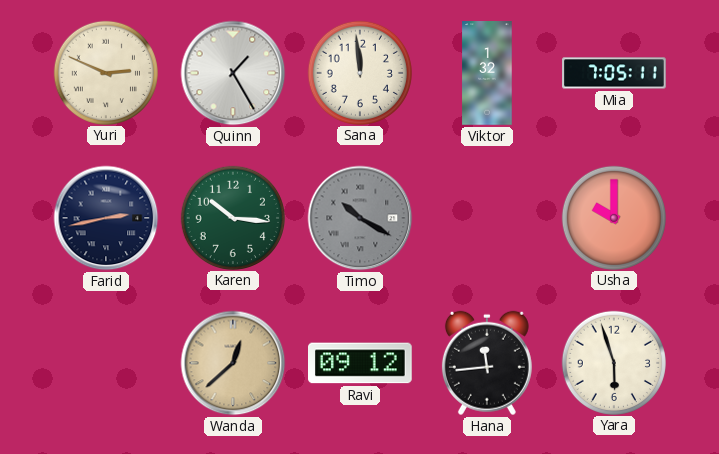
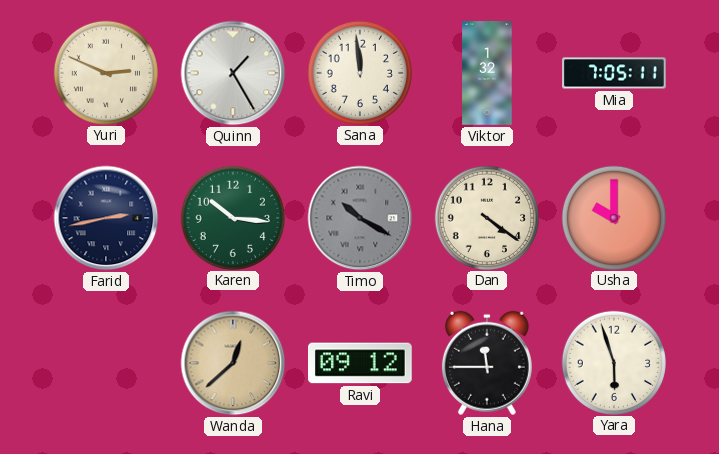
Dan: none -> 4:21
Hana: 11:44 -> 11:45
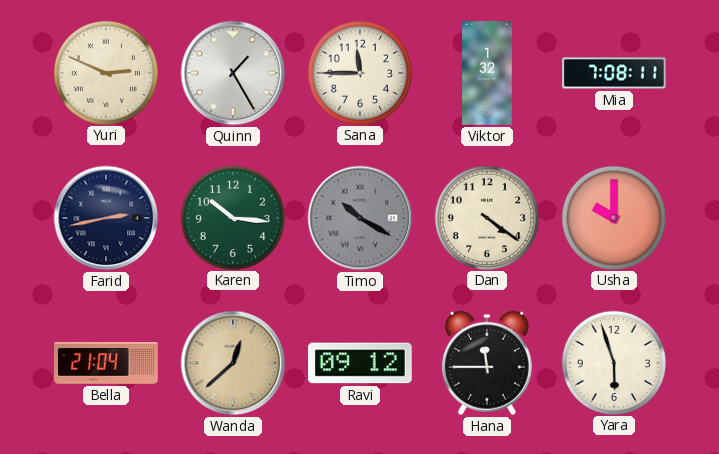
Sana: 11:59 -> 11:45
Mia: 7:05 -> 7:08
Bella: none -> 21:04
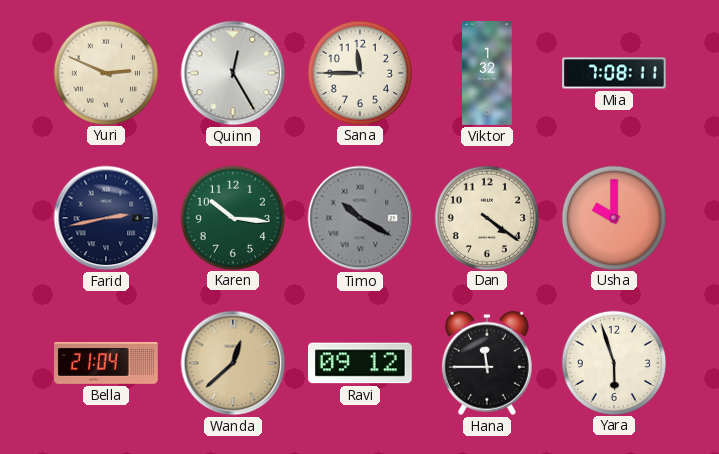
Quinn: 1:25 -> 12:25
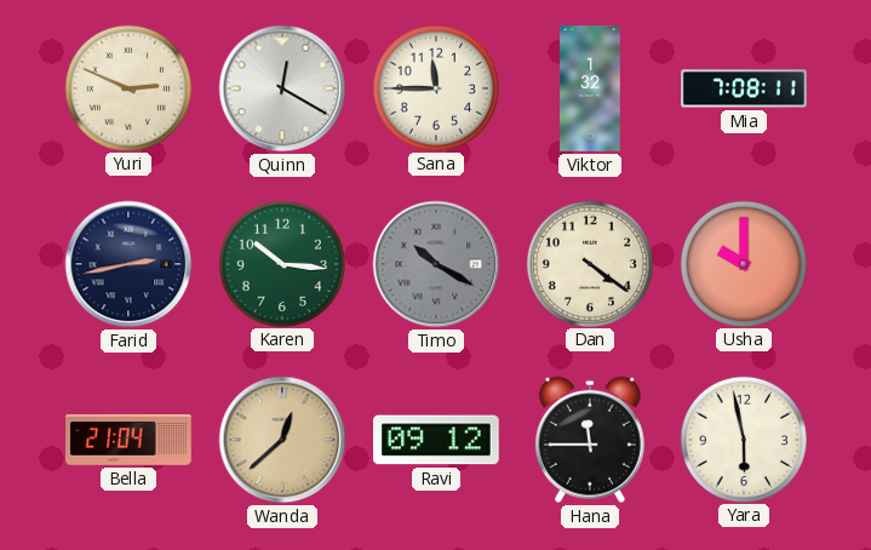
Quinn: 12:25 -> 12:20
Yara: 5:57 -> 5:58
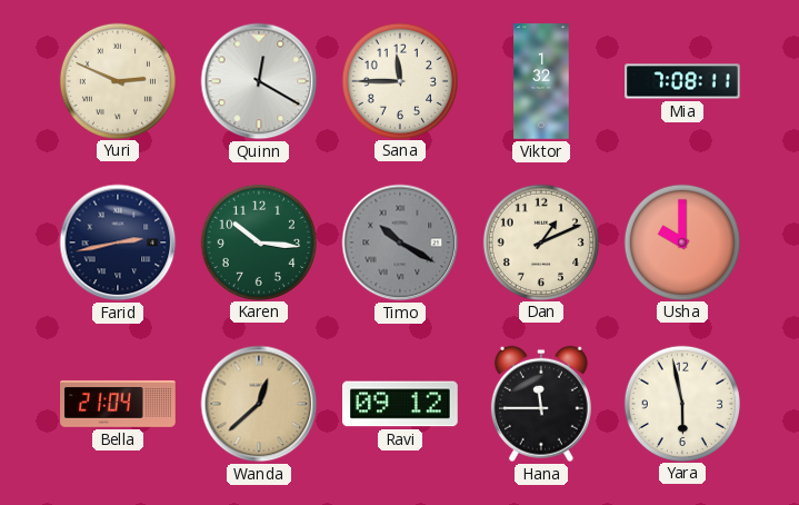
Dan: 4:21 -> 1:11
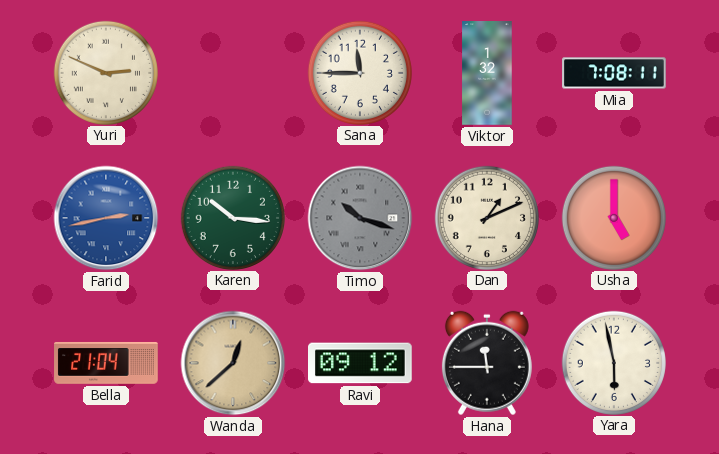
Quinn: 12:20 -> none
Farid dial: navy -> blue
Timo: 10:20 -> 10:18
Usha: 10:00 -> 5:00
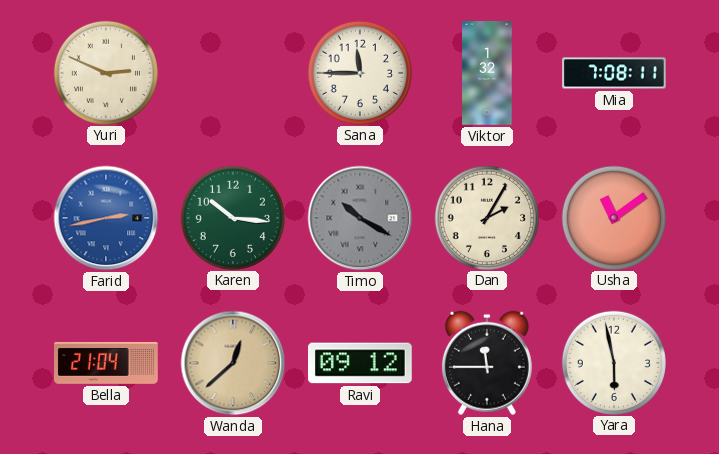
Timo: 10:18 -> 10:20
Dan: 1:11 -> 2:05
Usha: 5:00 -> 11:09
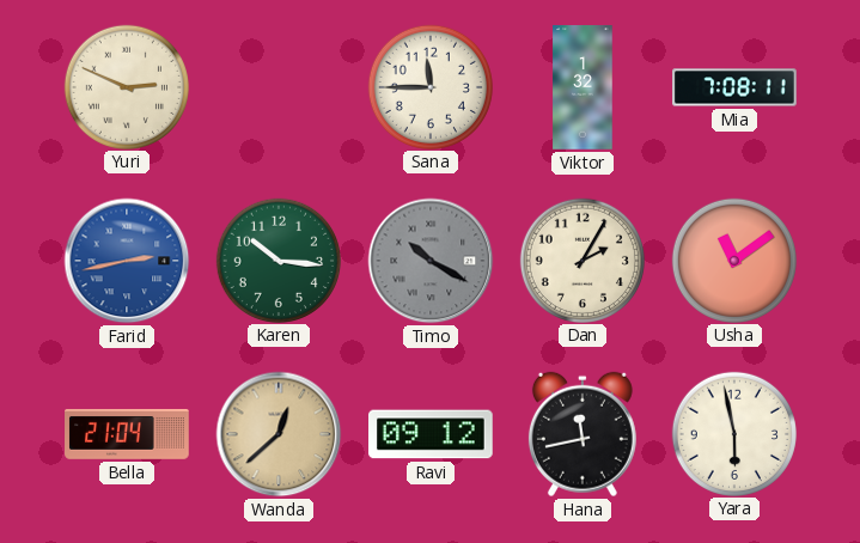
Hana: 11:45 -> 11:43
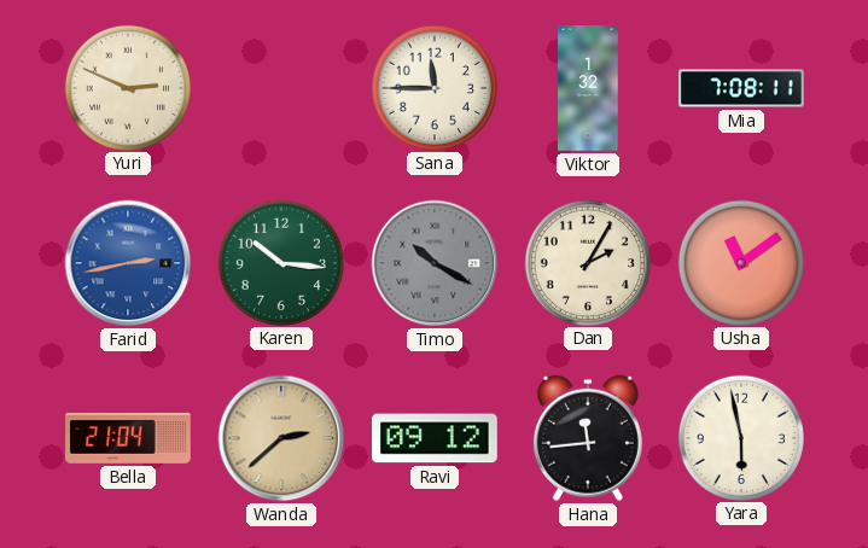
Wanda: 12:38 -> 2:38
Hana: 11:43 -> 11:44
